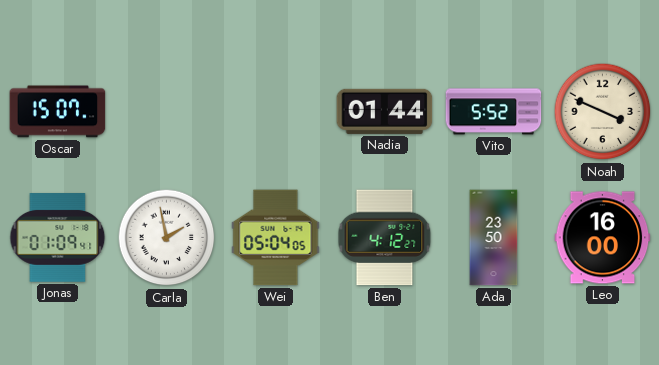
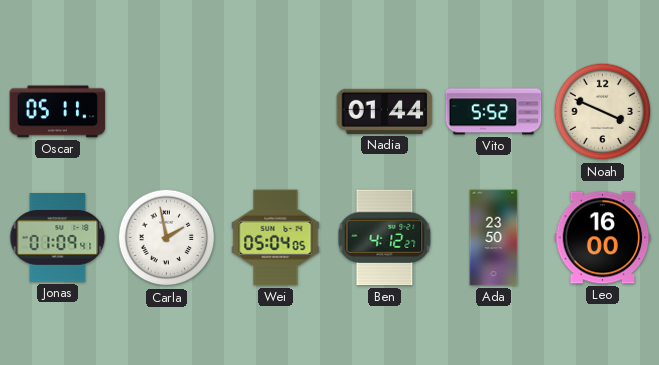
Oscar: 15:07 -> 05:11
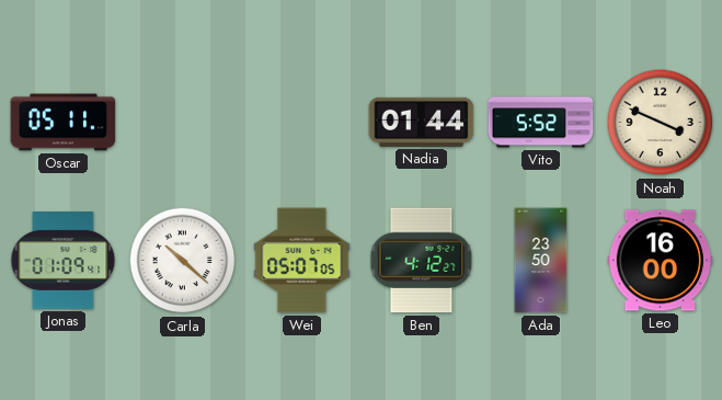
Carla: 1:58 -> 10:22
Wei: 05:04 -> 05:07
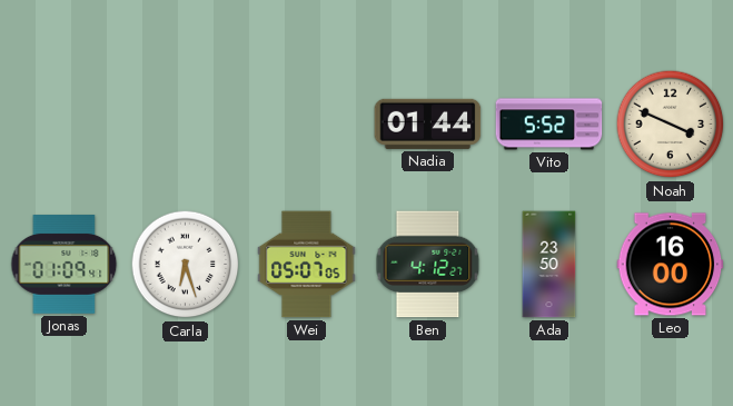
Oscar: 05:11 -> none
Carla: 10:22 -> 6:27
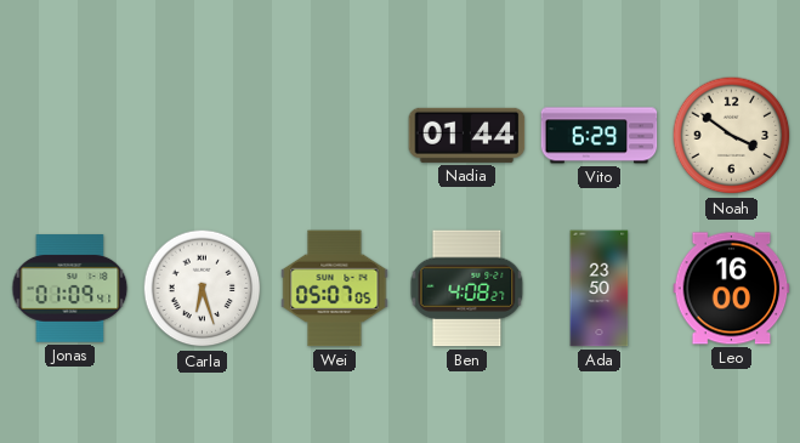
Vito: 5:52 -> 6:29
Noah: 3:49 -> 3:51
Ben: 4:12 -> 4:08
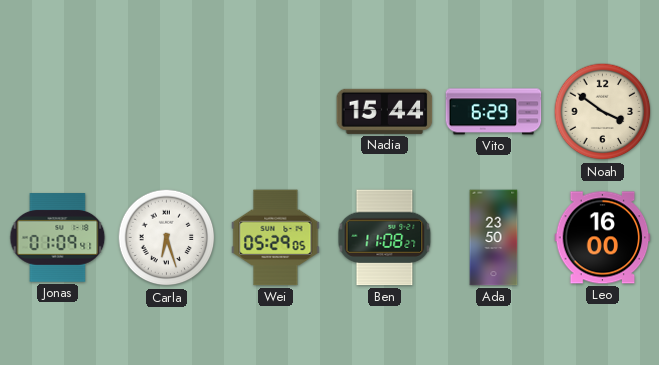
Nadia: 01:44 -> 15:44
Wei: 05:07 -> 05:29
Ben: 4:08 -> 11:08
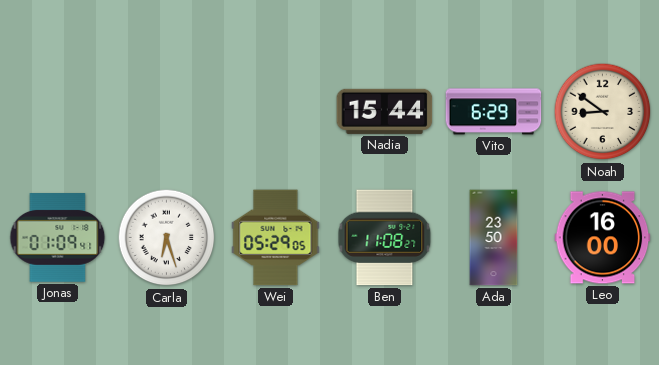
Noah: 3:51 -> 8:51
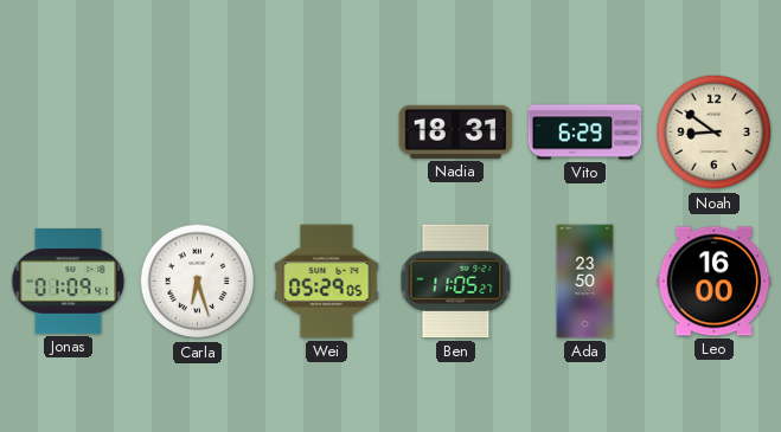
Nadia: 15:44 -> 18:31
Ben: 11:08 -> 11:05
